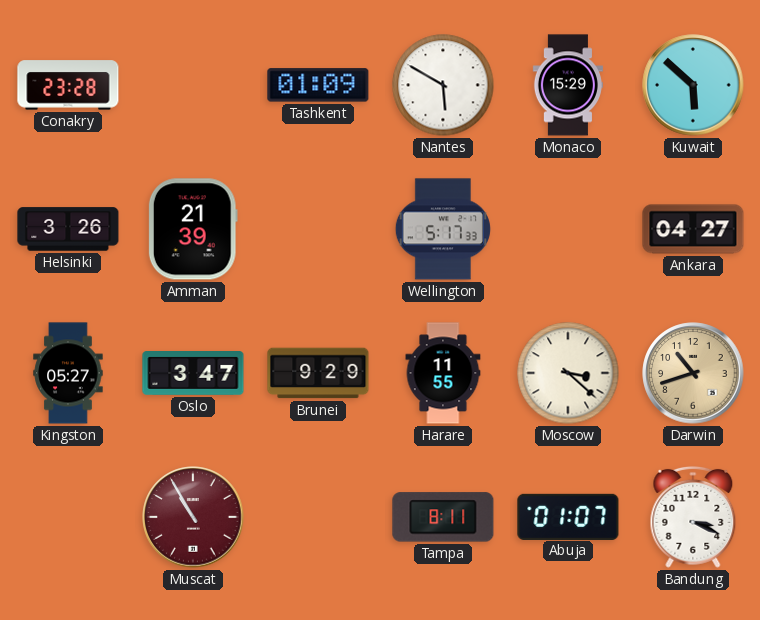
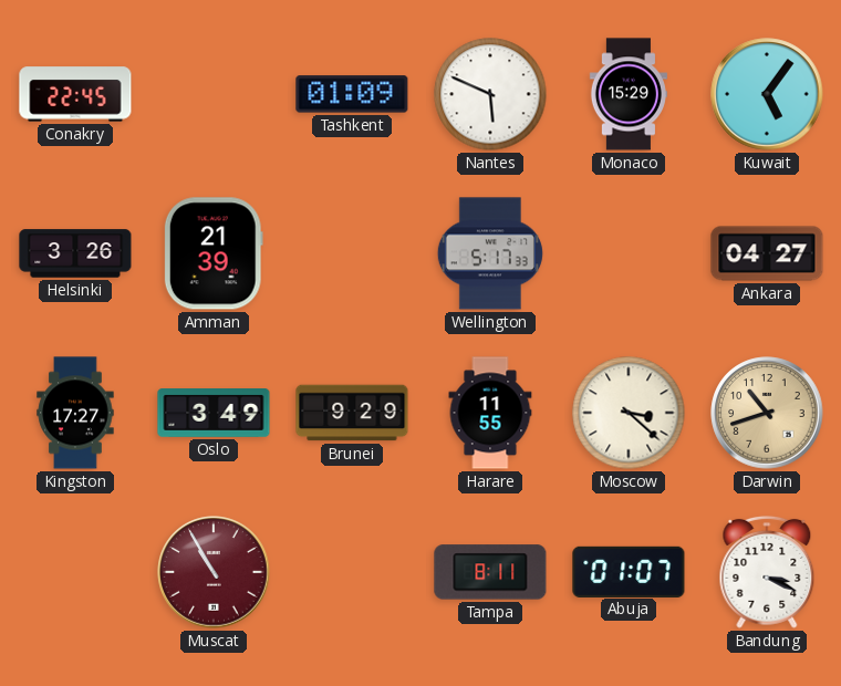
Conakry: 23:28 -> 22:45
Nantes: 5:50 -> 5:49
Kuwait: 5:52 -> 5:06
Kingston: 05:27 -> 17:27
Oslo: 3:47 -> 3:49
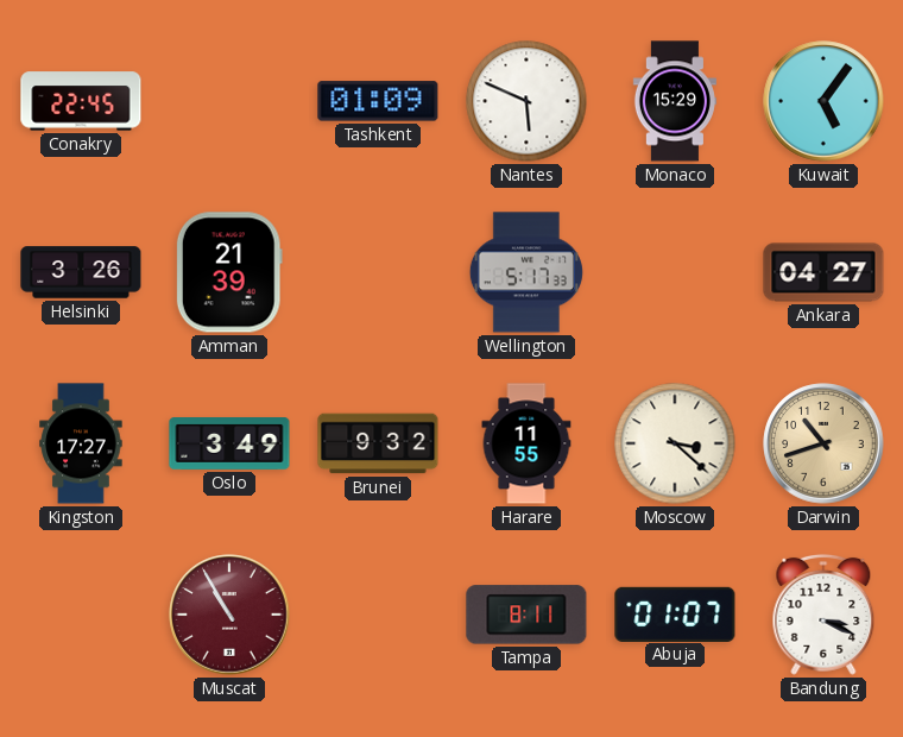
Brunei: 9:29 -> 9:32
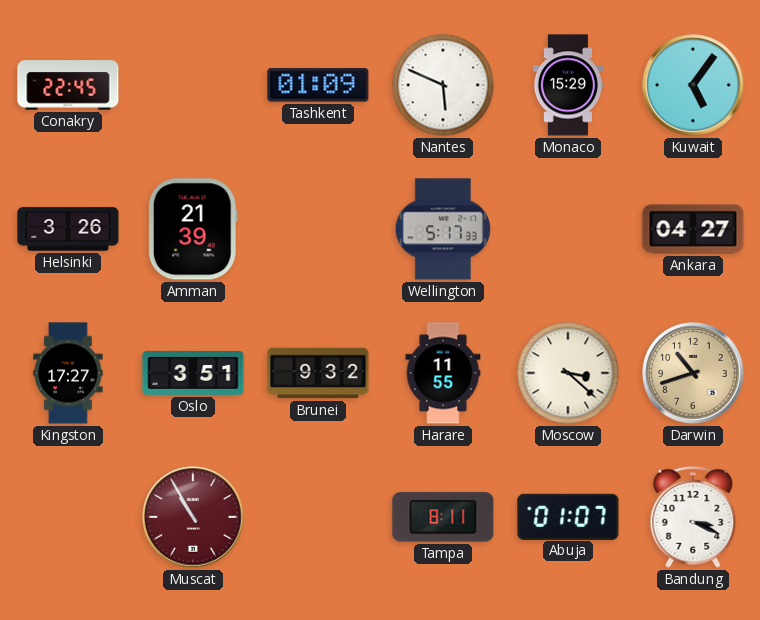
Oslo: 3:49 -> 3:51
